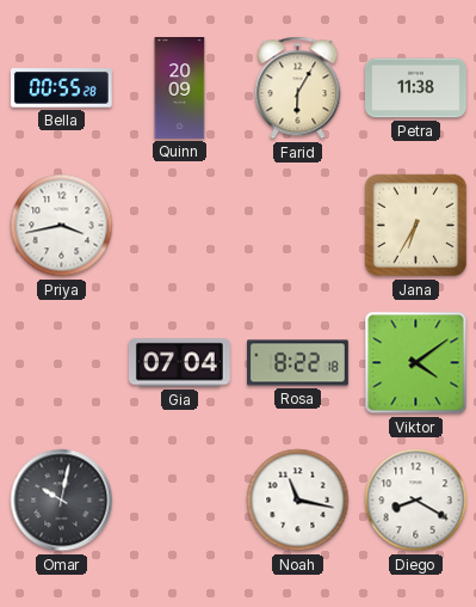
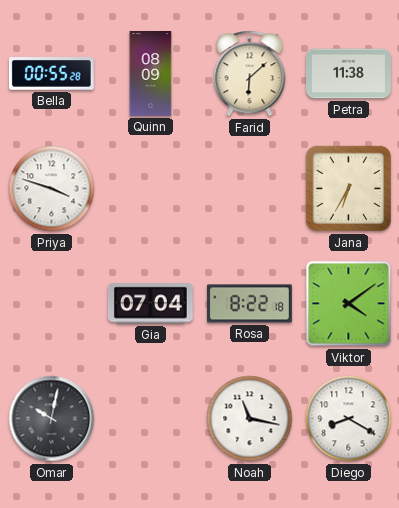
Quinn: 20:09 -> 08:09
Farid: 6:05 -> 6:08
Priya: 3:43 -> 3:48
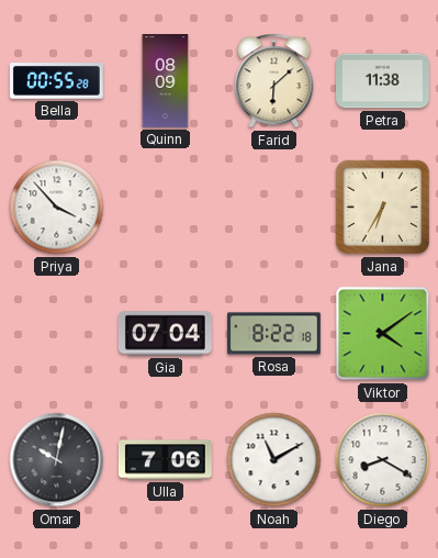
Priya: 3:48 -> 3:53
Ulla: none -> 7:06
Noah: 11:17 -> 11:10
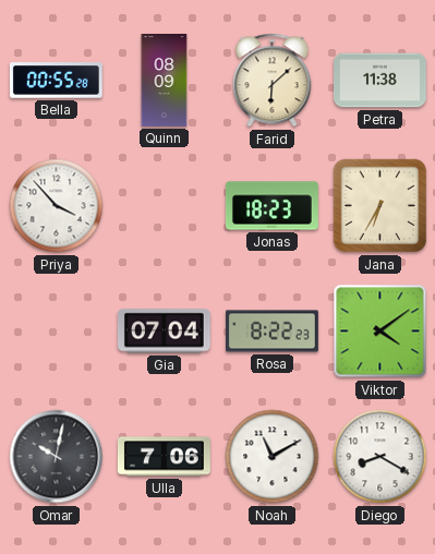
Jonas: none -> 18:23
Rosa: 8:22:18 -> 8:22:23
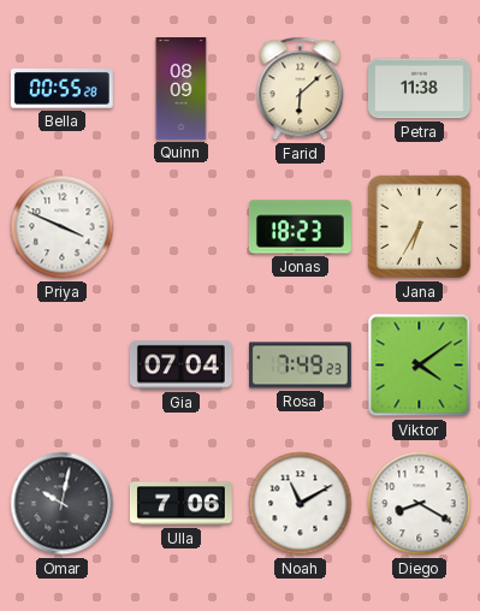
Priya: 3:53 -> 3:49
Rosa: 8:22 -> 7:49
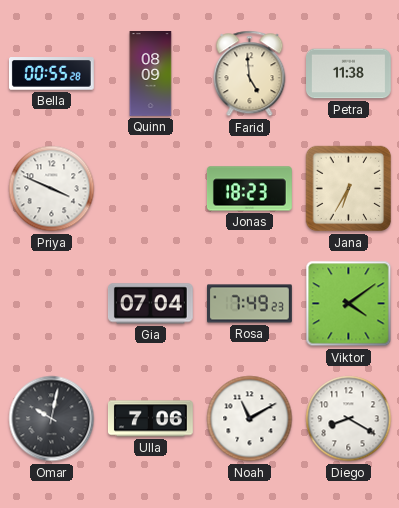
Farid: 6:08 -> 4:59
